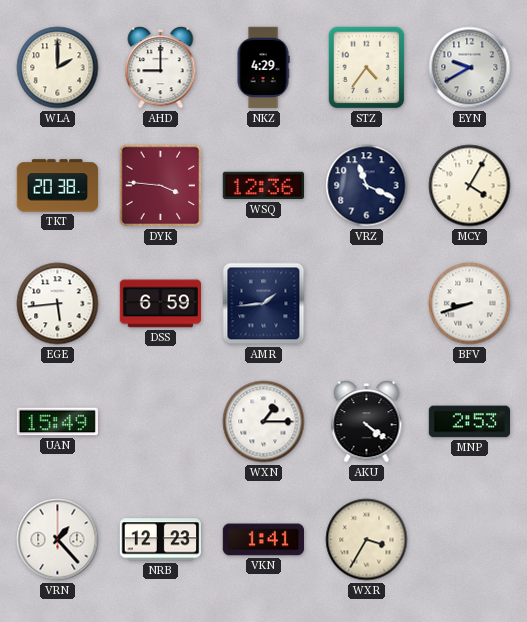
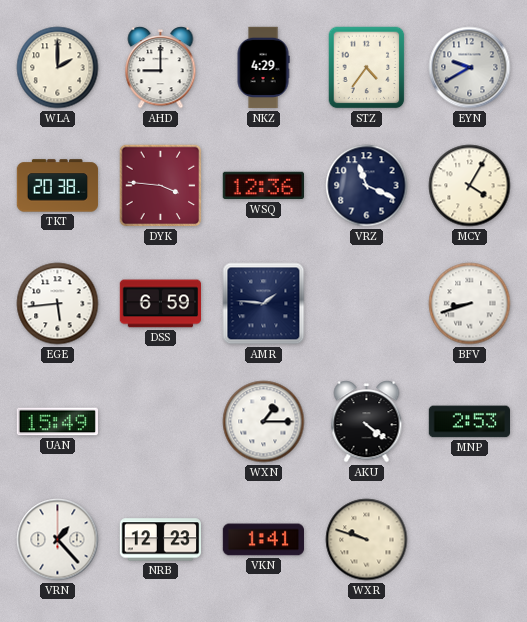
AMR: 1:44 -> 1:46
WXR: 3:35 -> 9:48
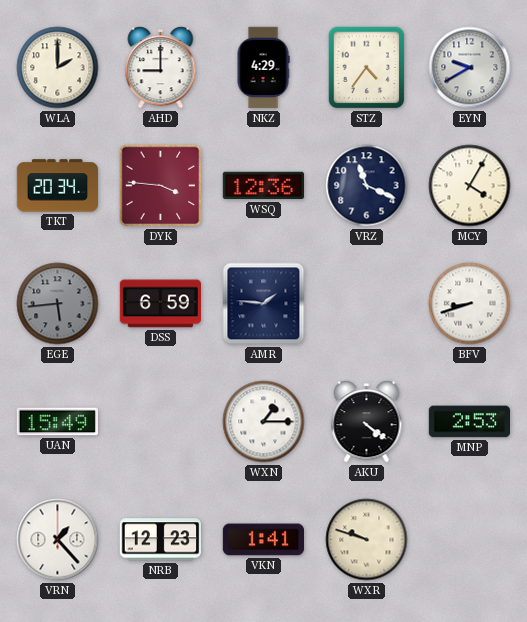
TKT: 20:38 -> 20:34
EGE dial: white -> grey
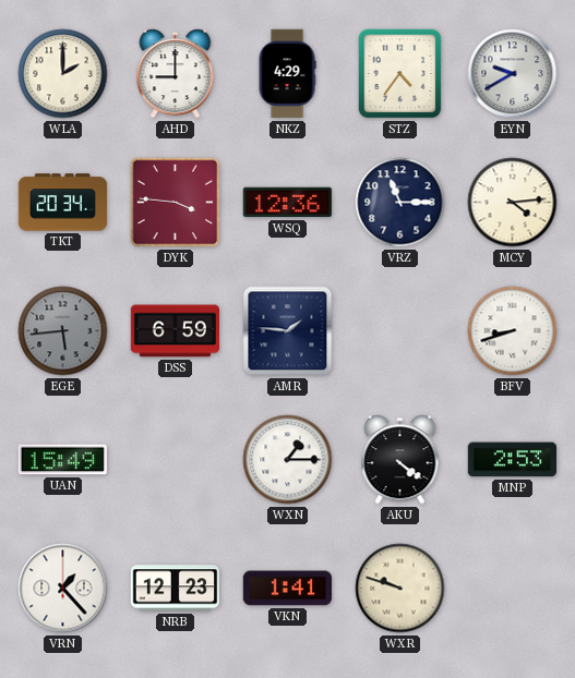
VRZ: 11:19 -> 11:15
MCY: 4:05 -> 4:14
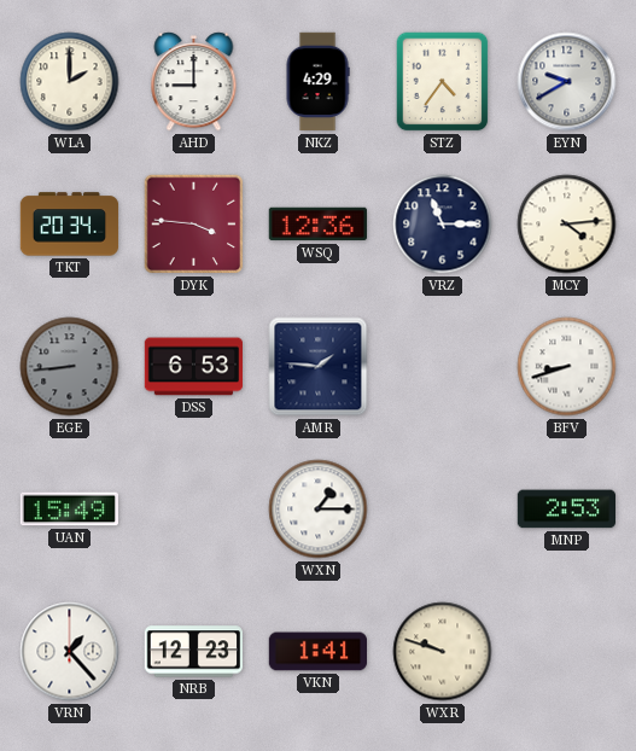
EGE: 5:44 -> 8:44
DSS: 6:59 -> 6:53
AKU: 4:21 -> none
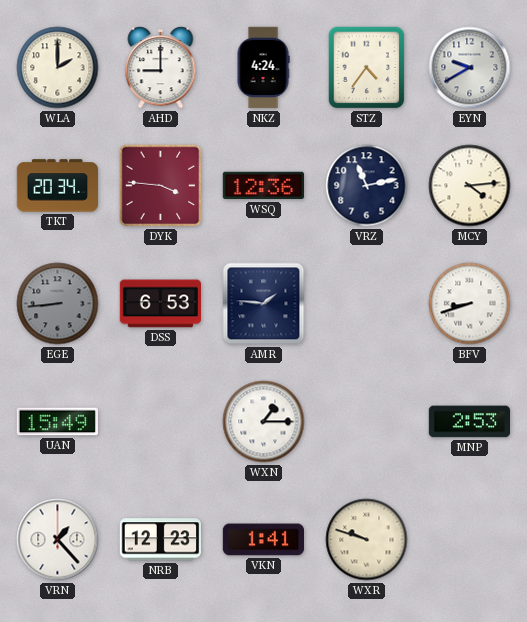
NKZ: 4:29 -> 4:24
VRZ: 11:15 -> 11:13
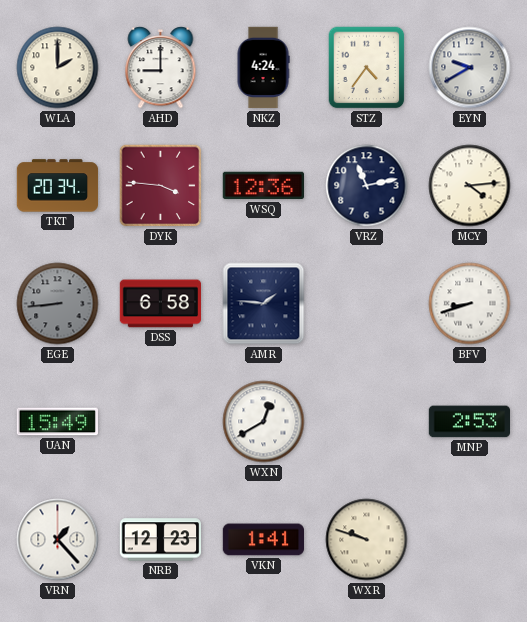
DSS: 6:53 -> 6:58
WXN: 1:15 -> 12:40
